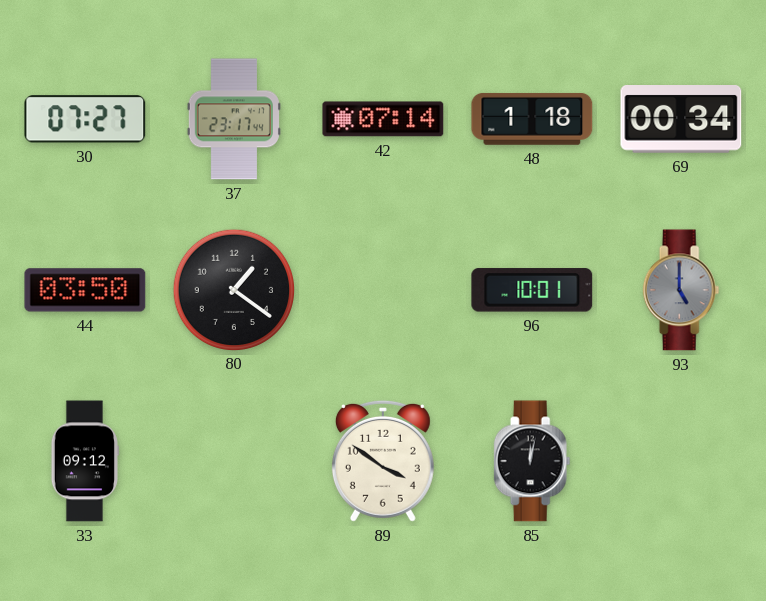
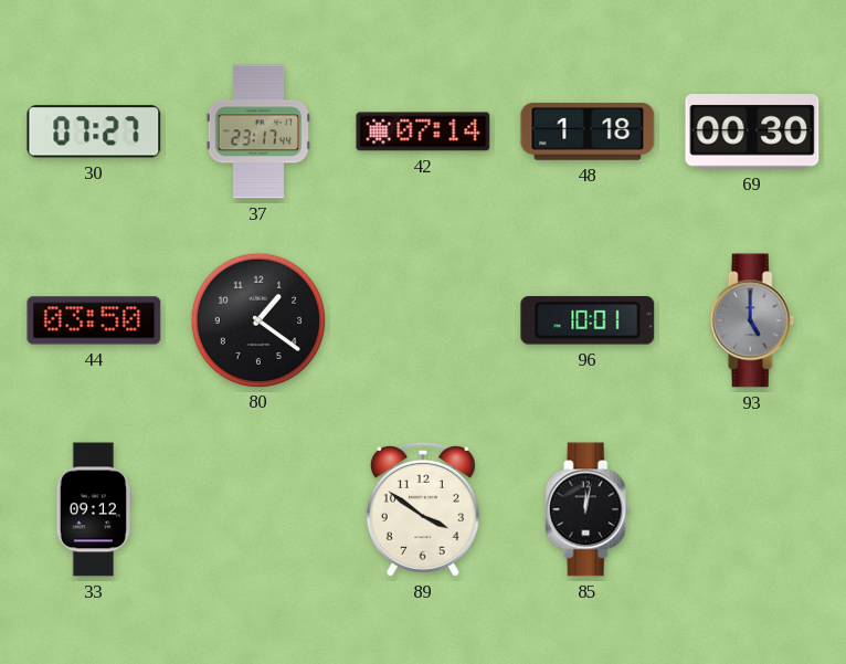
69: 00:34 -> 00:30
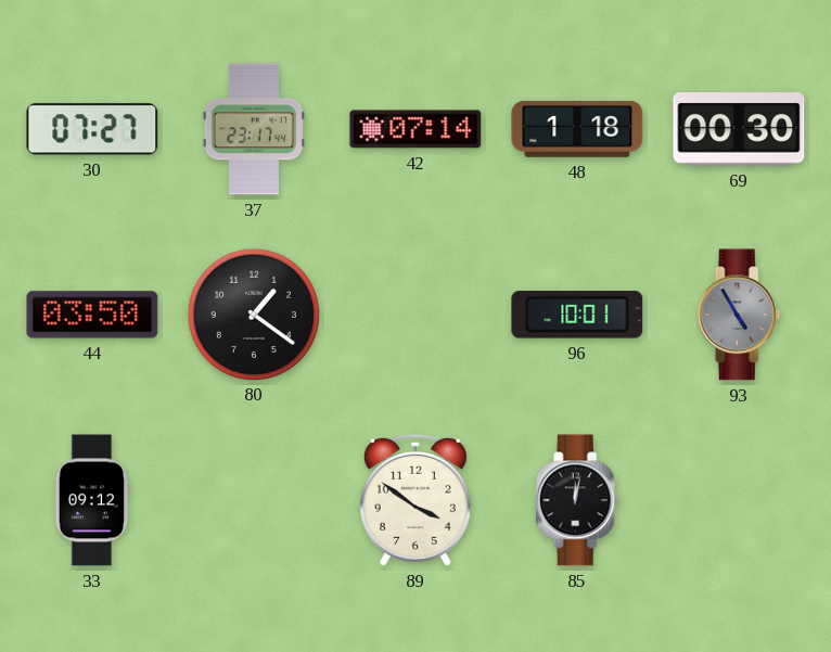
93: 5:00 -> 4:55
